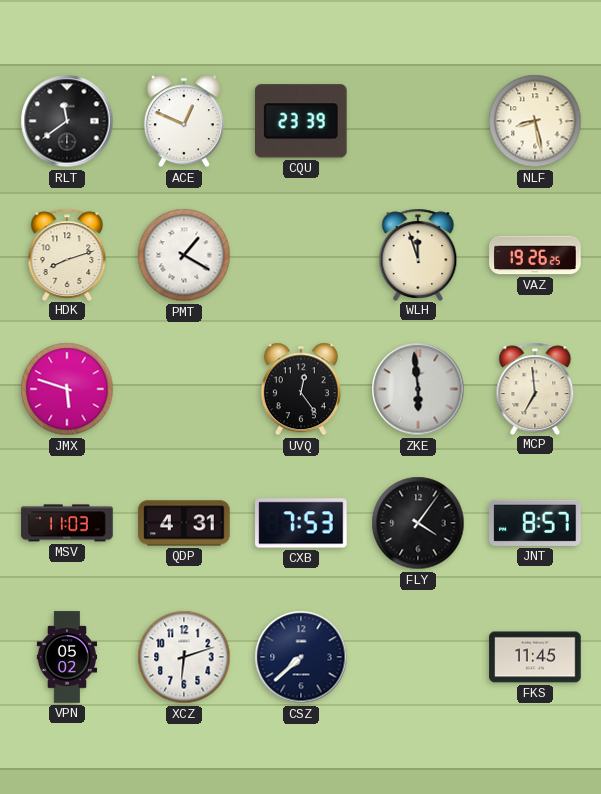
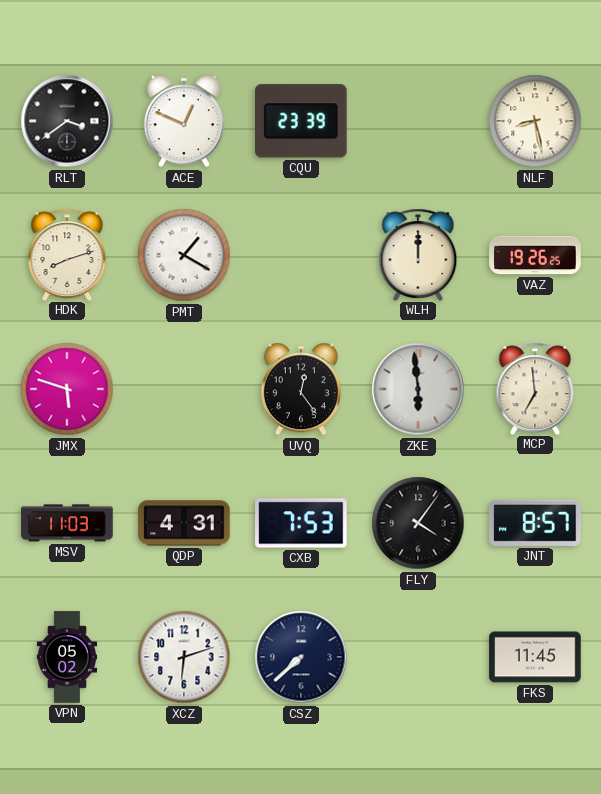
RLT: 11:39 -> 3:39
WLH: 11:57 -> 12:00
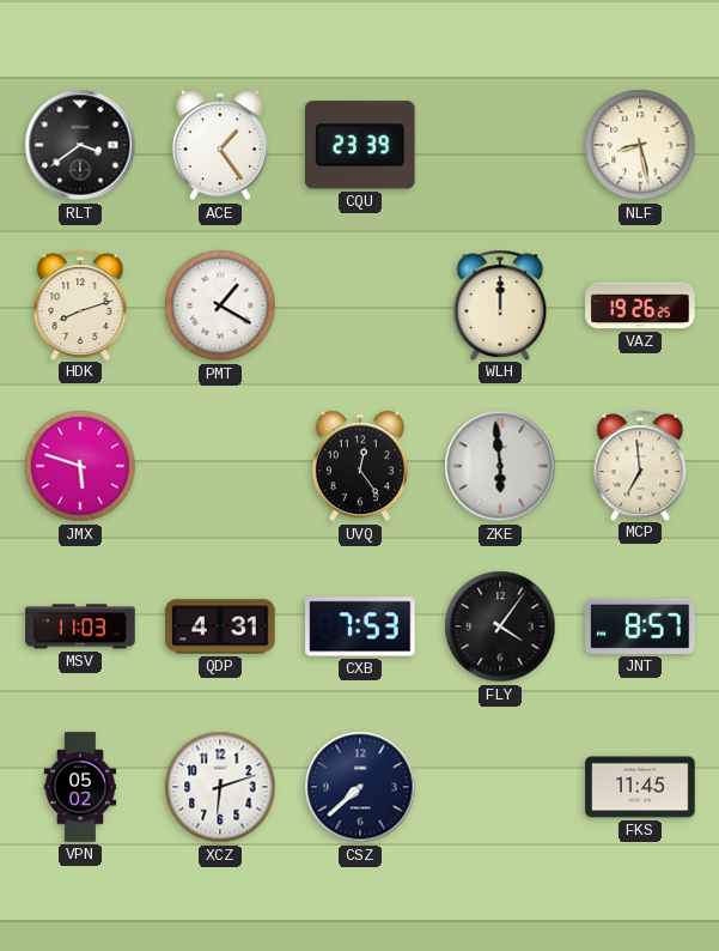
ACE: 12:49 -> 1:24
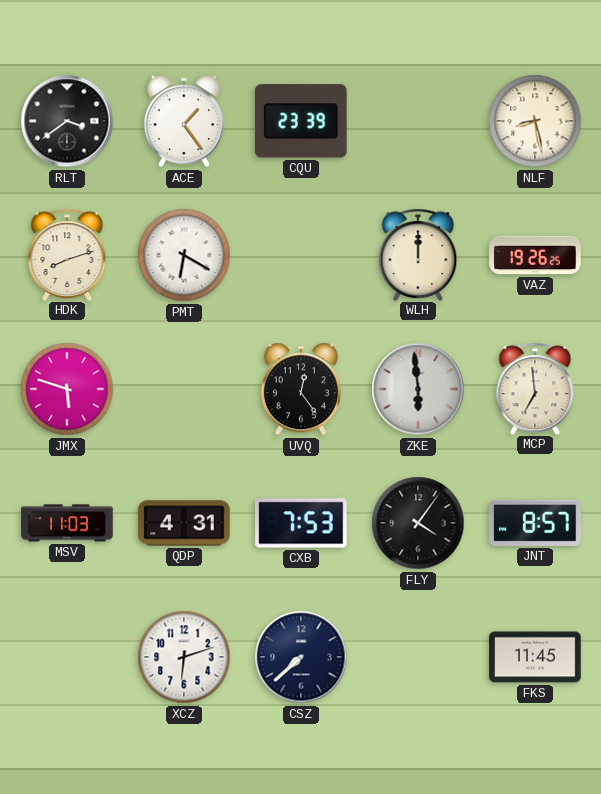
PMT: 1:20 -> 6:20
VPN: 05:02 -> none
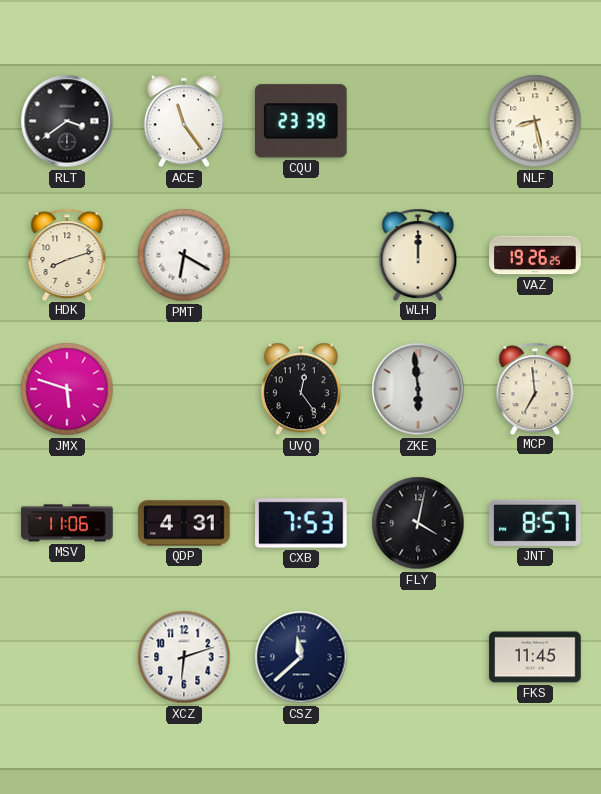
ACE: 1:24 -> 11:24
MSV: 11:03 -> 11:06
FLY: 4:06 -> 4:02
CSZ: 7:38 -> 11:38
